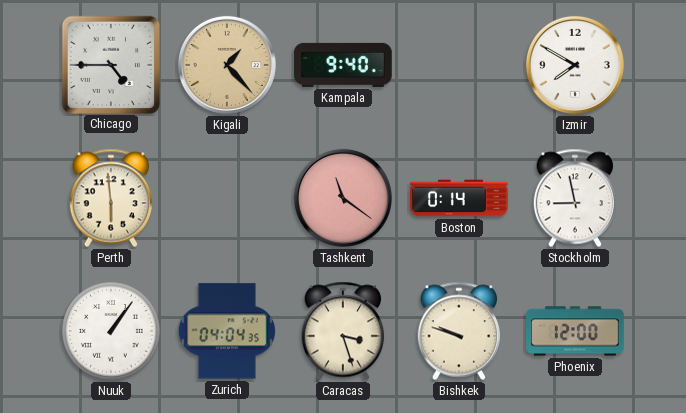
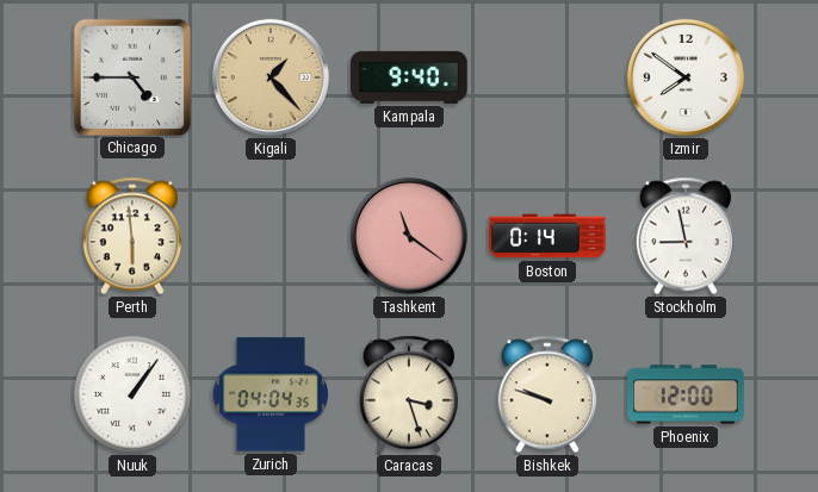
Izmir: 7:50 -> 7:51
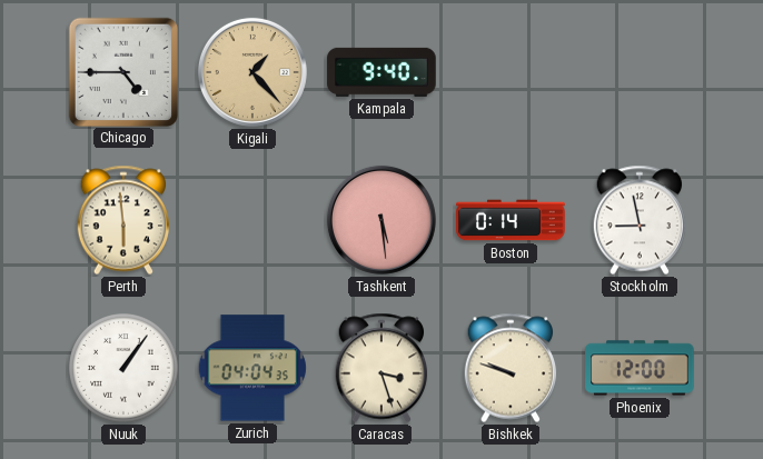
Izmir: 7:51 -> none
Tashkent: 11:21 -> 5:29
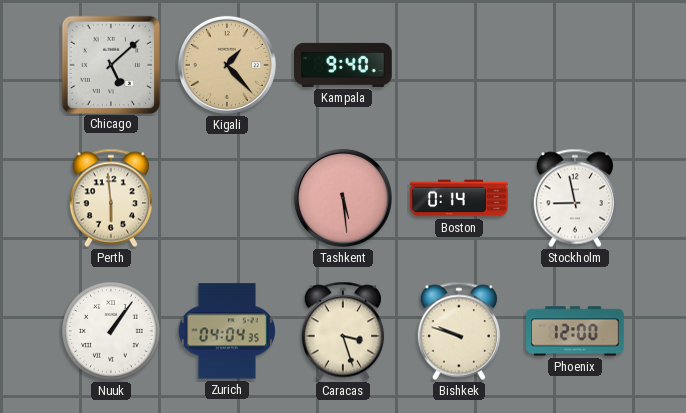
Chicago: 4:45 -> 5:08
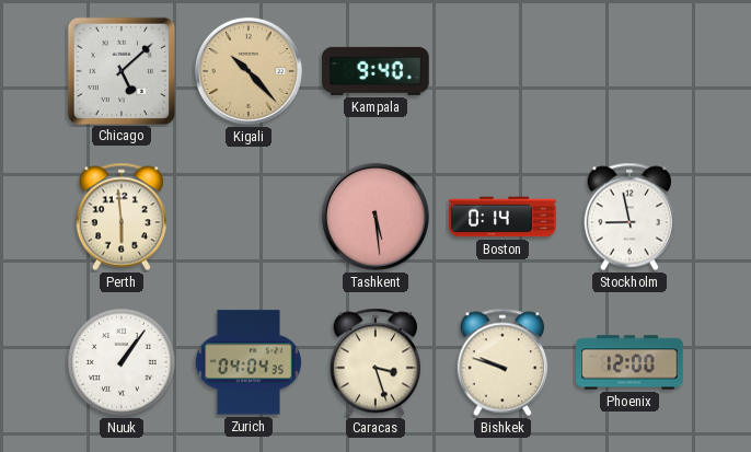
Kigali: 1:23 -> 10:23
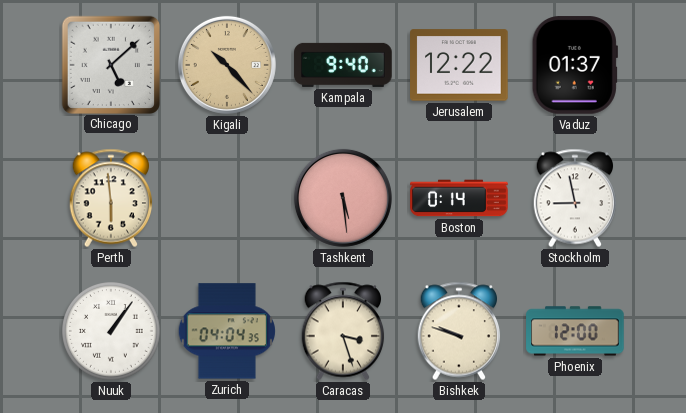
Jerusalem: none -> 12:22
Vaduz: none -> 01:37
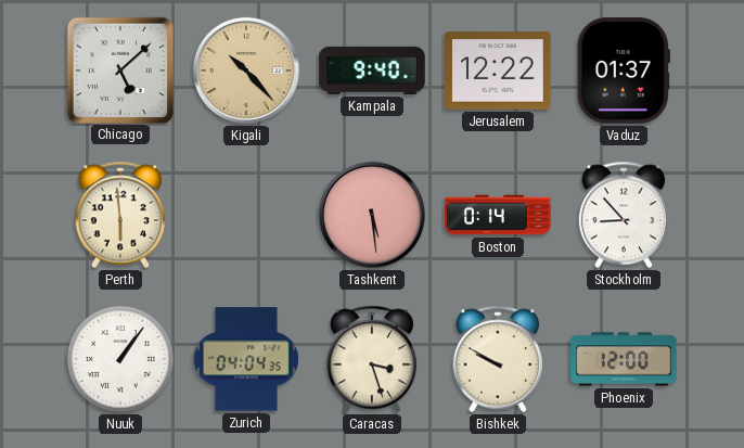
Stockholm: 8:58 -> 8:53
Bishkek: 9:48 -> 9:50
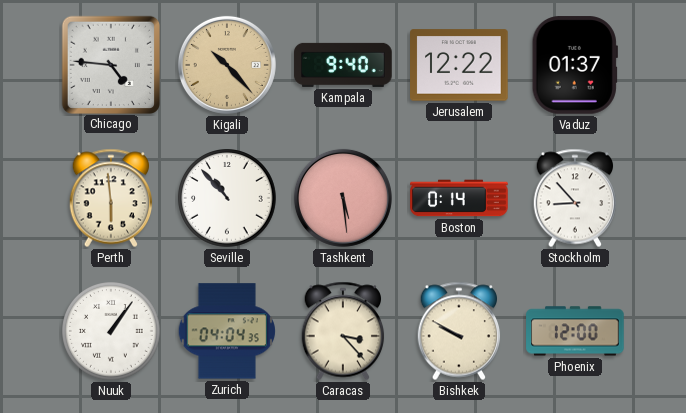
Chicago: 5:08 -> 4:46
Seville: none -> 10:53
Caracas: 3:27 -> 3:23
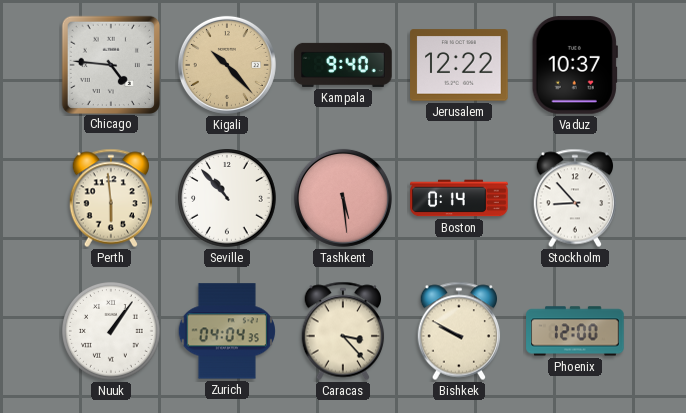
Vaduz: 01:37 -> 10:37
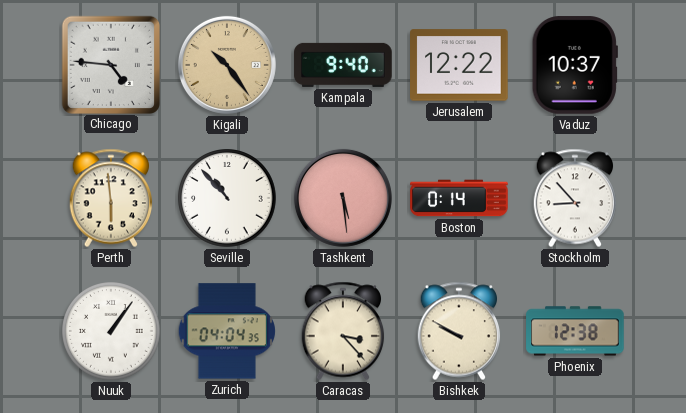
Kigali: 10:23 -> 10:24
Phoenix: 12:00 -> 12:38
